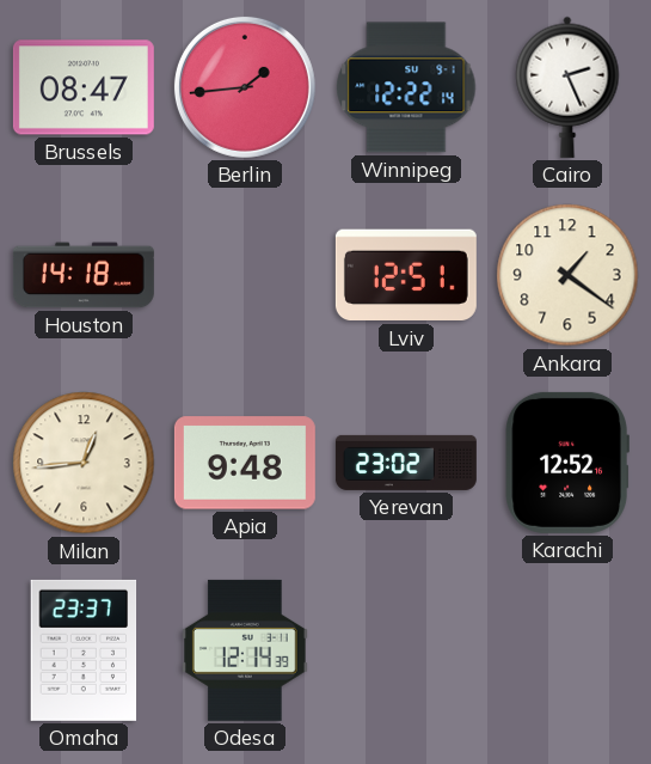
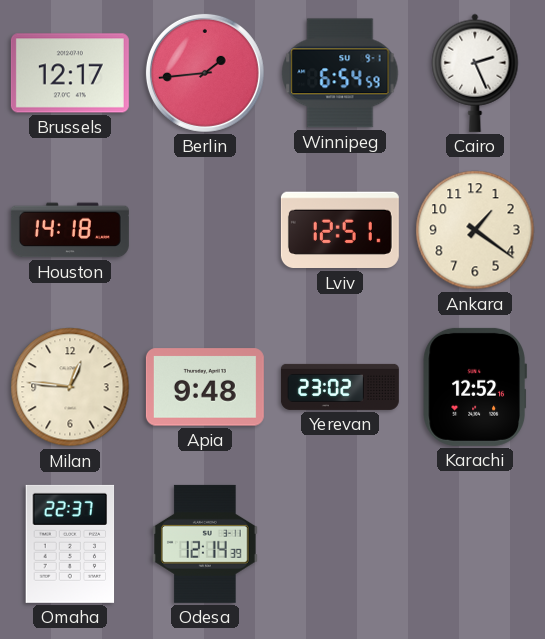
Brussels: 08:47 -> 12:17
Winnipeg: 12:22 -> 6:54
Milan: 12:44 -> 12:46
Omaha: 23:37 -> 22:37
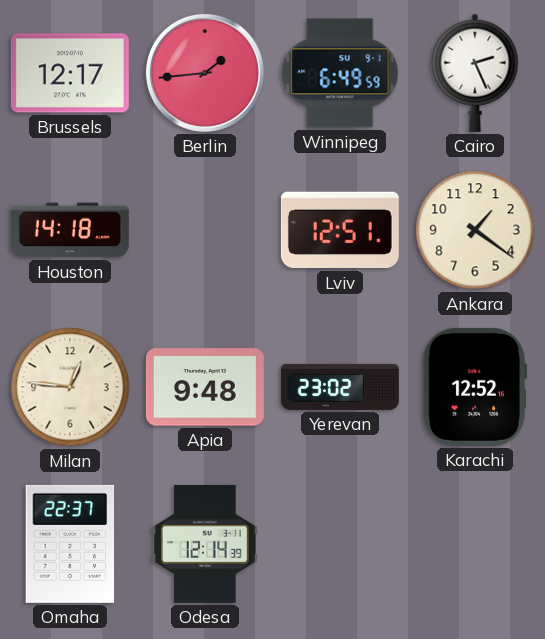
Winnipeg: 6:54 -> 6:49
